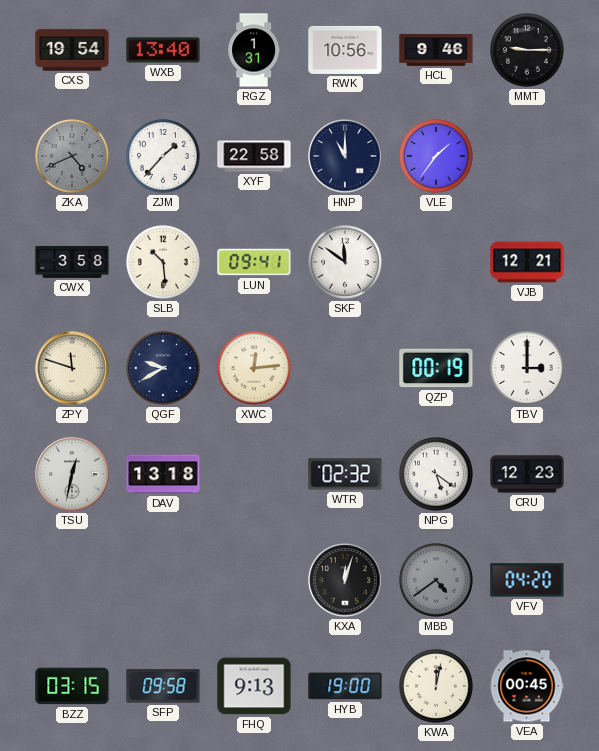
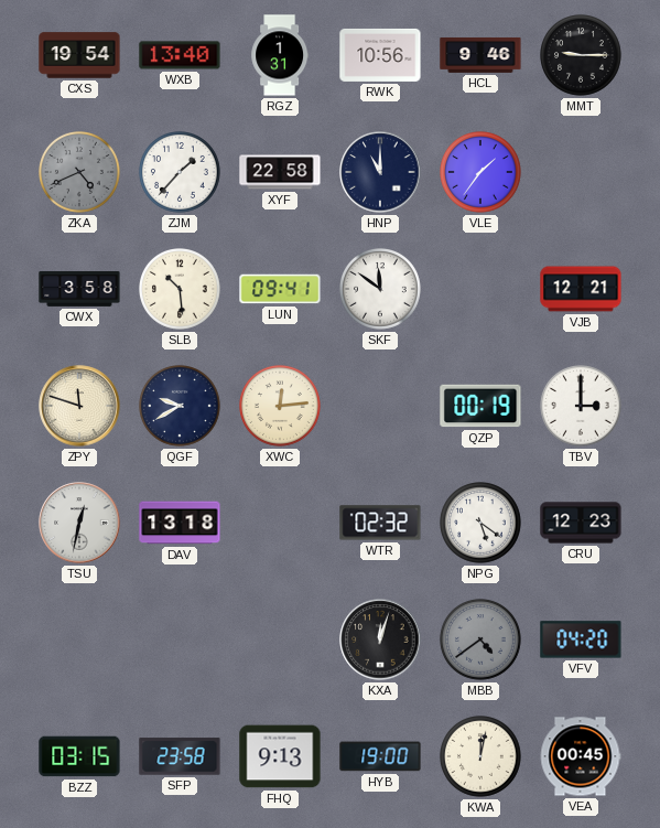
SFP: 09:58 -> 23:58
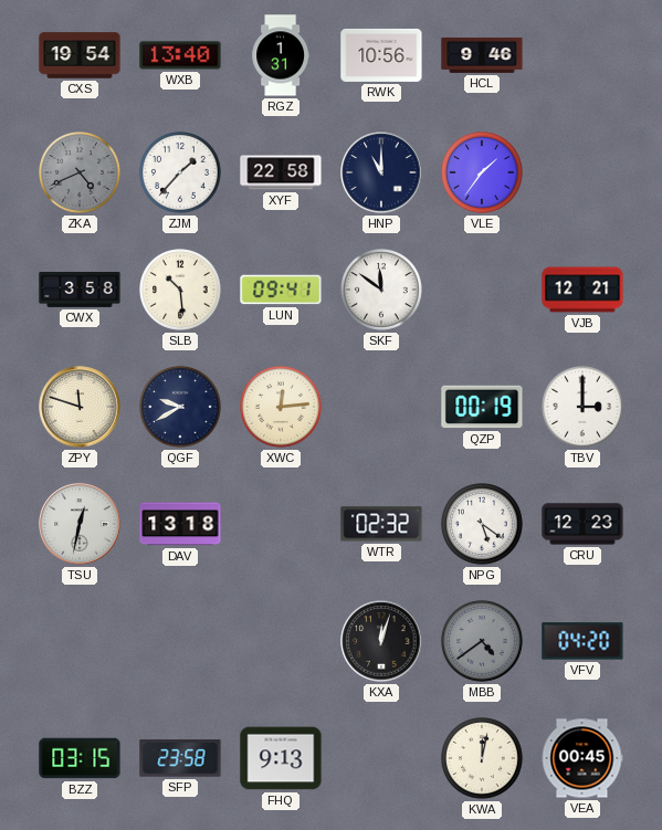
MMT: 9:15 -> none
HYB: 19:00 -> none
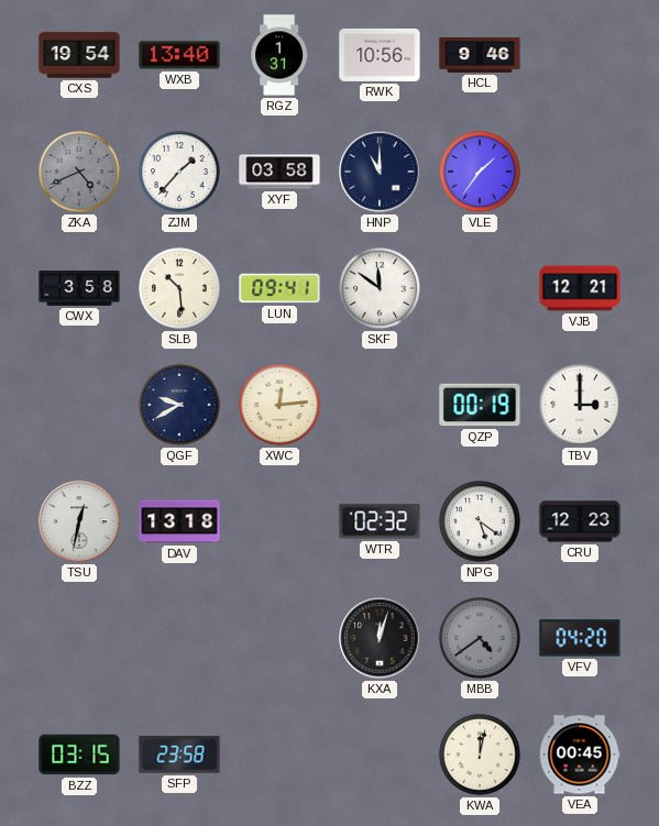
XYF: 22:58 -> 03:58
ZPY: 11:48 -> none
FHQ: 9:13 -> none
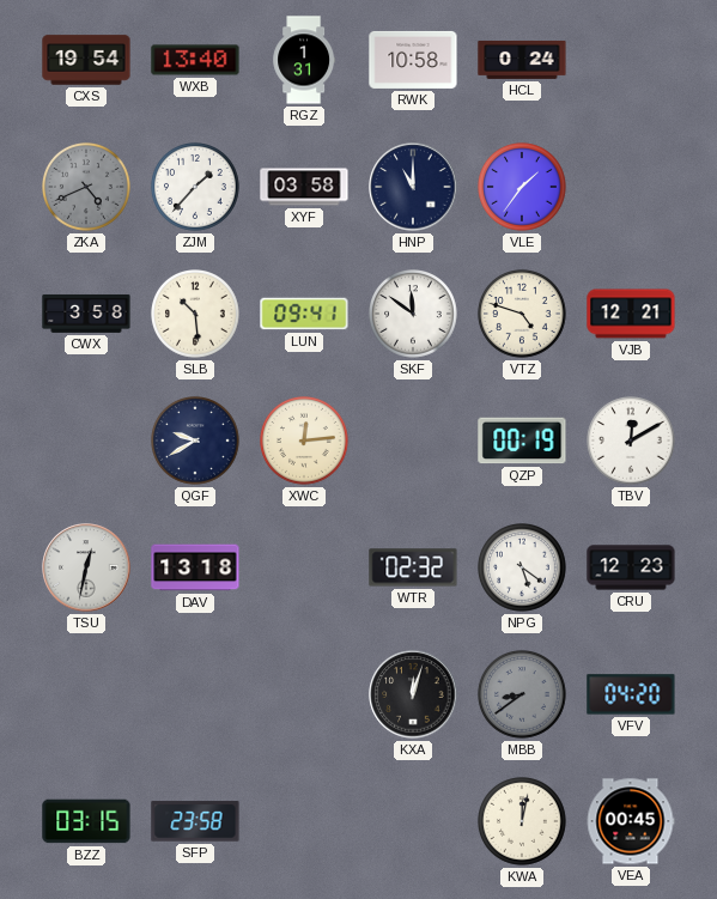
RWK: 10:56 -> 10:58
HCL: 9:46 -> 0:24
VTZ: none -> 4:48
TBV: 3:00 -> 12:10
MBB: 4:39 -> 8:39
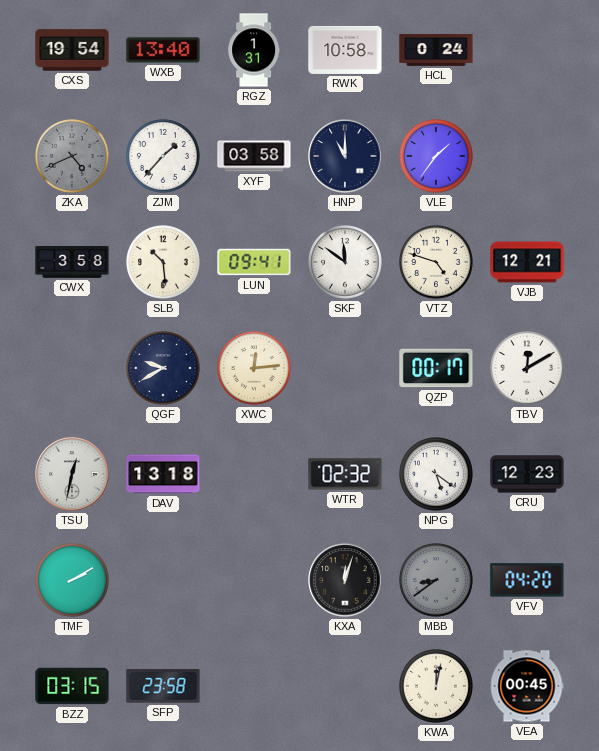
QZP: 00:19 -> 00:17
TMF: none -> 2:10
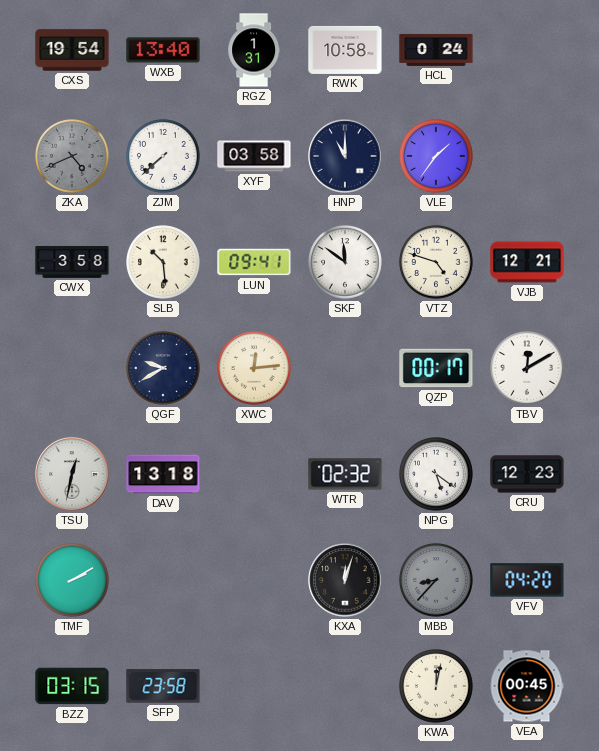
ZJM: 1:37 -> 7:38
MBB: 8:39 -> 8:37
